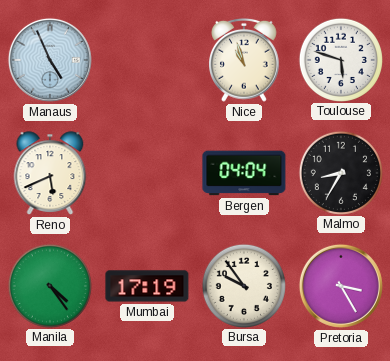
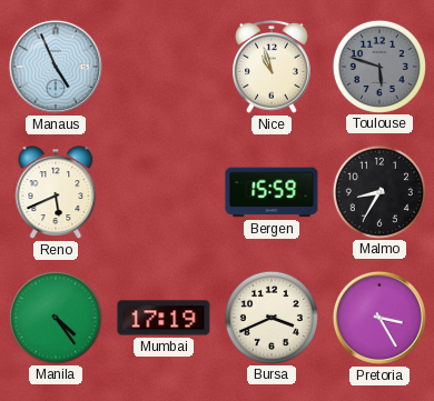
Toulouse dial: white -> grey
Bergen: 04:04 -> 15:59
Bursa: 9:54 -> 3:41
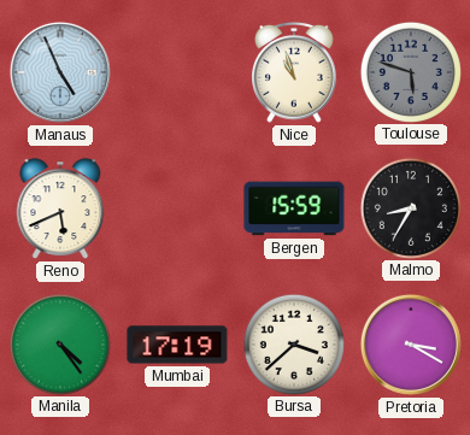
Bursa: 3:41 -> 3:38
Pretoria: 3:25 -> 3:20
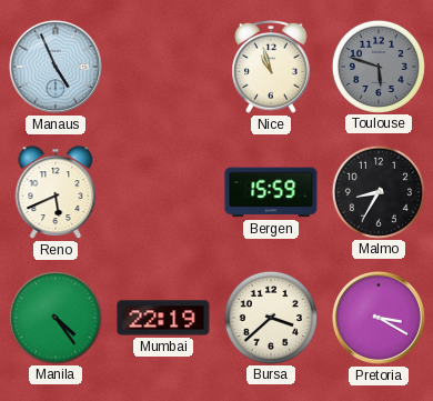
Mumbai: 17:19 -> 22:19
